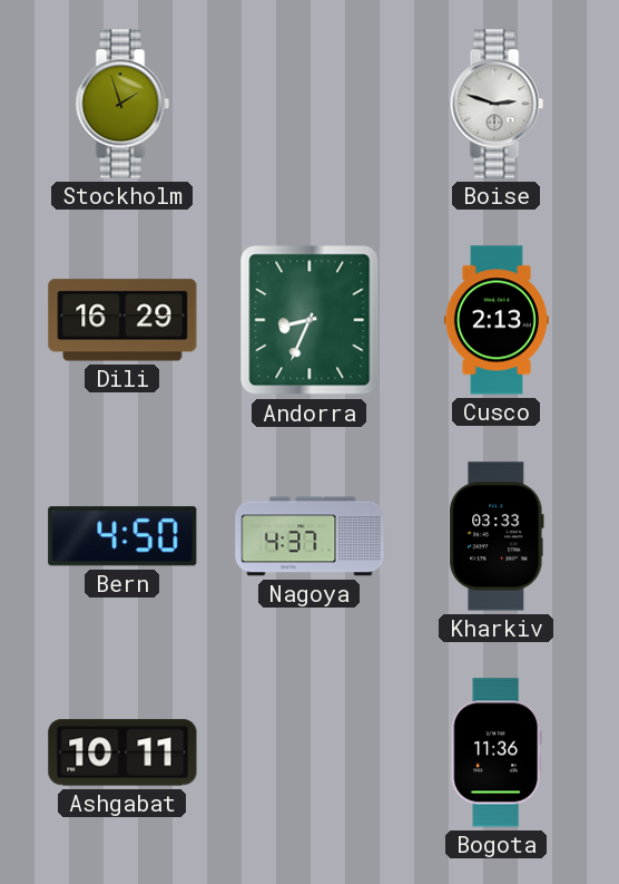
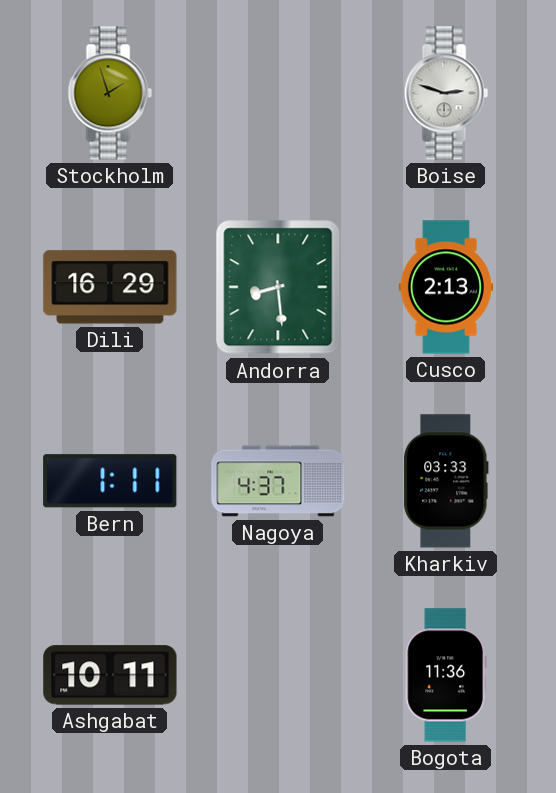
Andorra: 8:34 -> 8:29
Bern: 4:50 -> 1:11
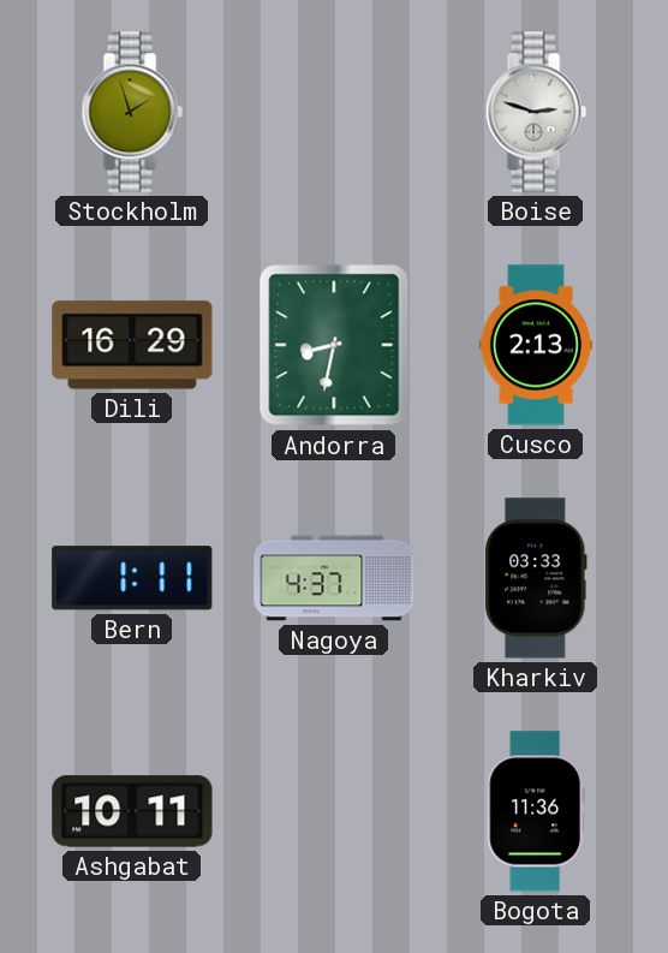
Andorra: 8:29 -> 8:32
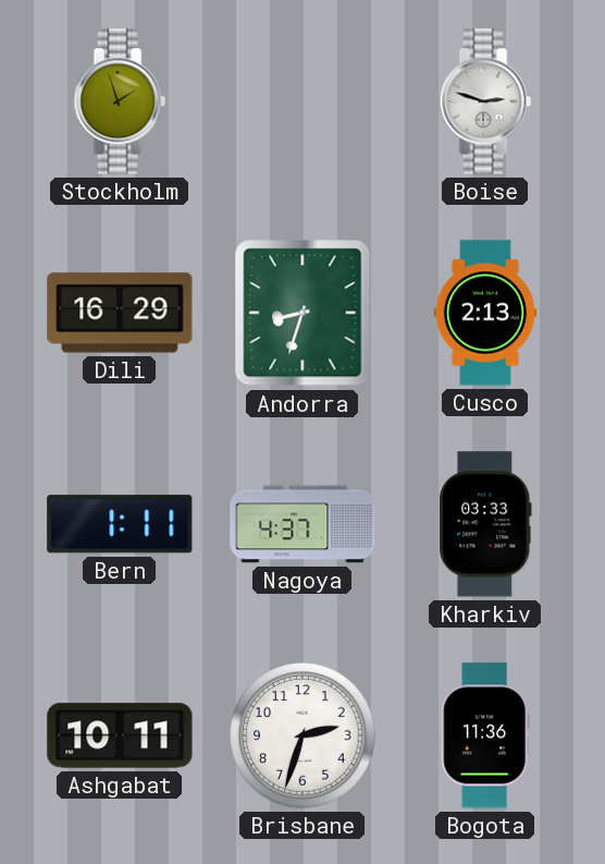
Andorra: 8:32 -> 8:33
Brisbane: none -> 2:33
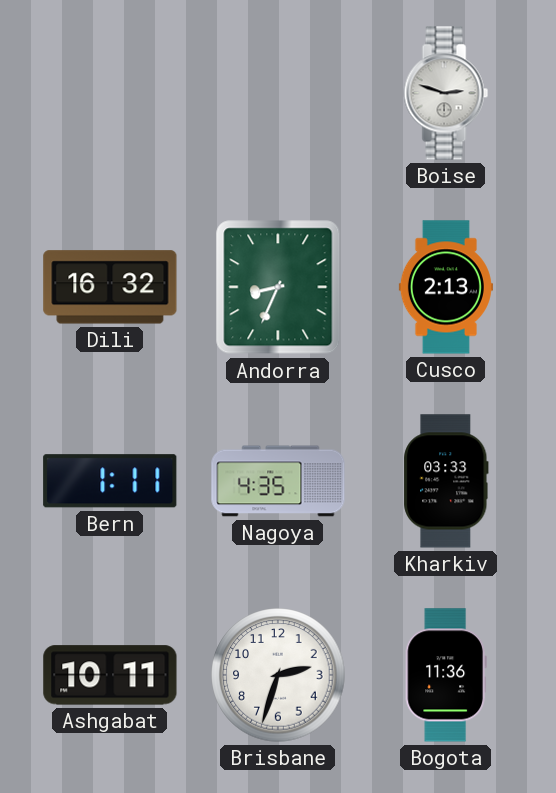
Stockholm: 1:57 -> none
Dili: 16:29 -> 16:32
Andorra: 8:33 -> 8:34
Nagoya: 4:37 -> 4:35
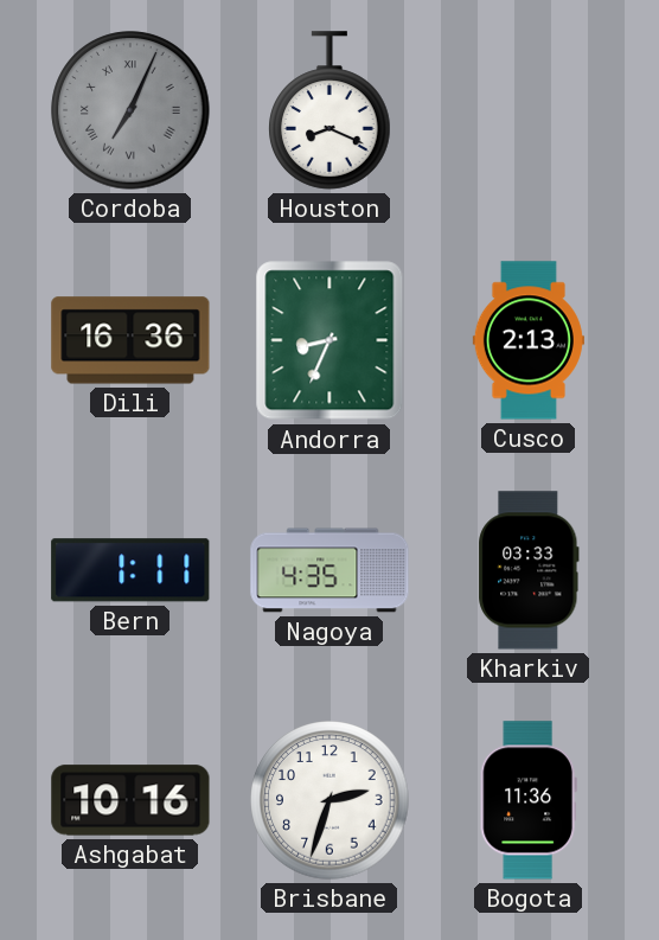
Cordoba: none -> 7:04
Houston: none -> 8:19
Boise: 2:48 -> none
Dili: 16:32 -> 16:36
Ashgabat: 10:11 -> 10:16
